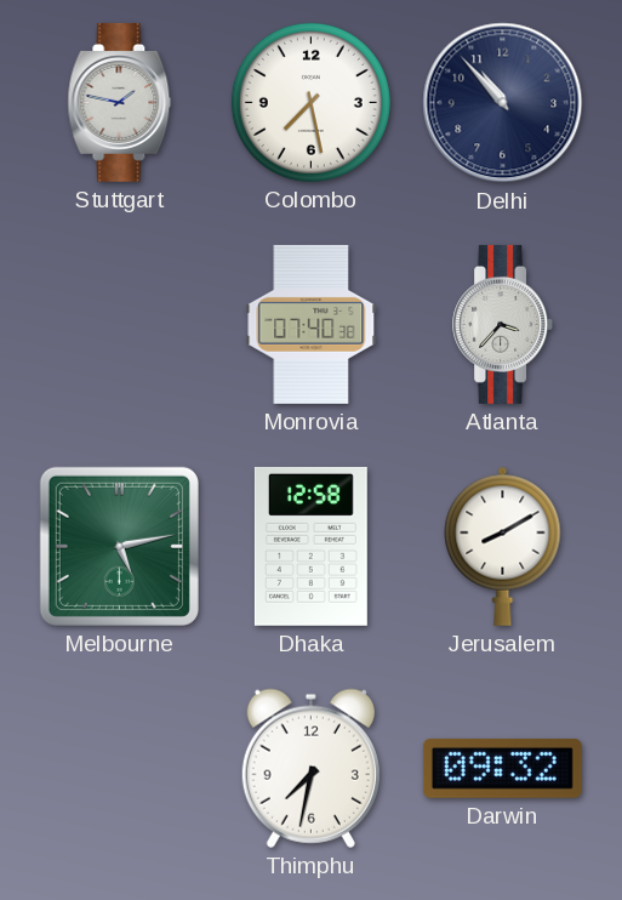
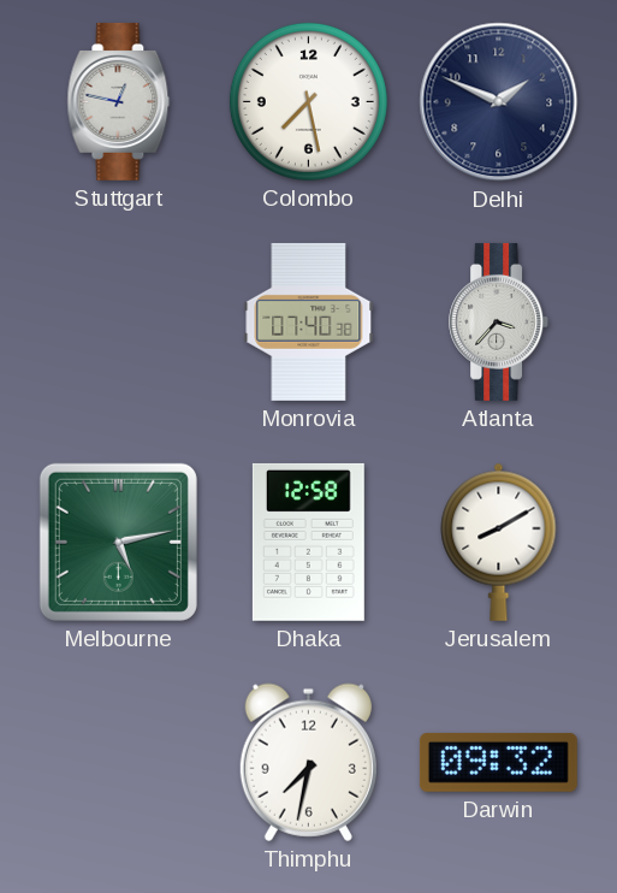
Stuttgart: 1:47 -> 12:47
Delhi: 10:53 -> 1:49
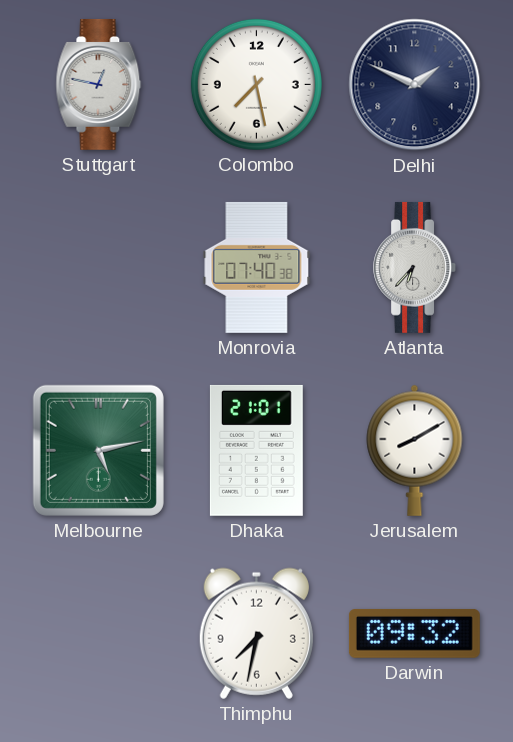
Atlanta: 3:37 -> 6:37
Dhaka: 12:58 -> 21:01
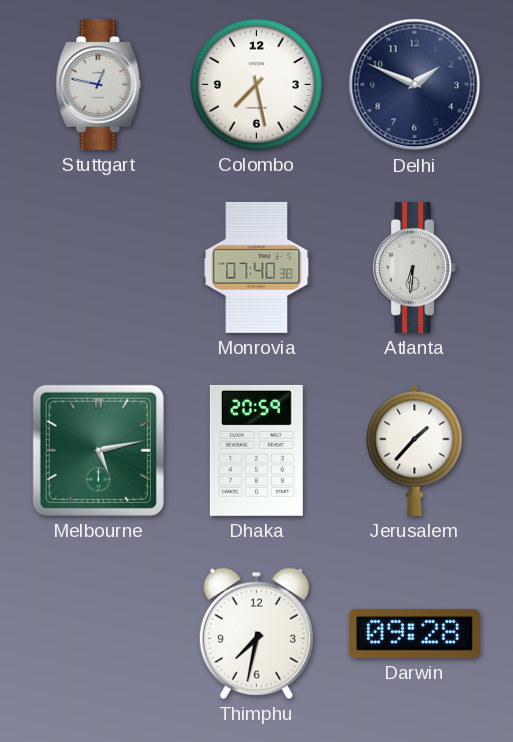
Atlanta: 6:37 -> 6:31
Dhaka: 21:01 -> 20:59
Jerusalem: 8:10 -> 1:37
Darwin: 09:32 -> 09:28
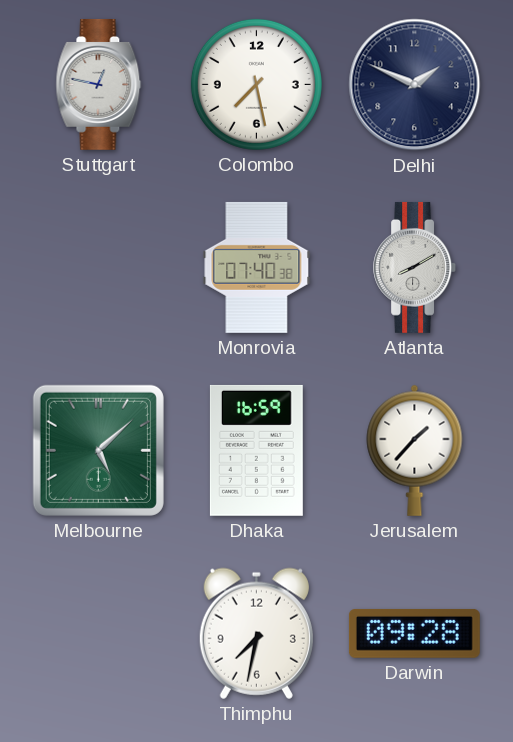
Atlanta: 6:31 -> 8:10
Melbourne: 5:13 -> 5:08
Dhaka: 20:59 -> 16:59
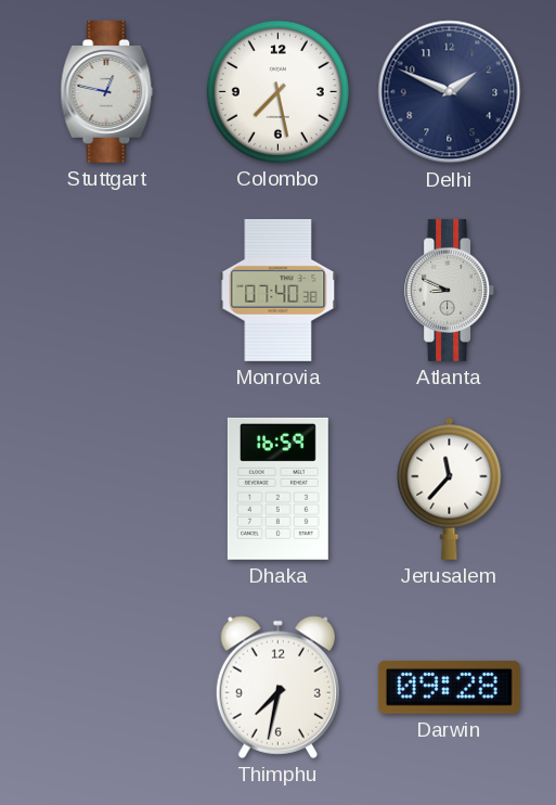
Atlanta: 8:10 -> 8:49
Melbourne: 5:08 -> none
Jerusalem: 1:37 -> 11:37
